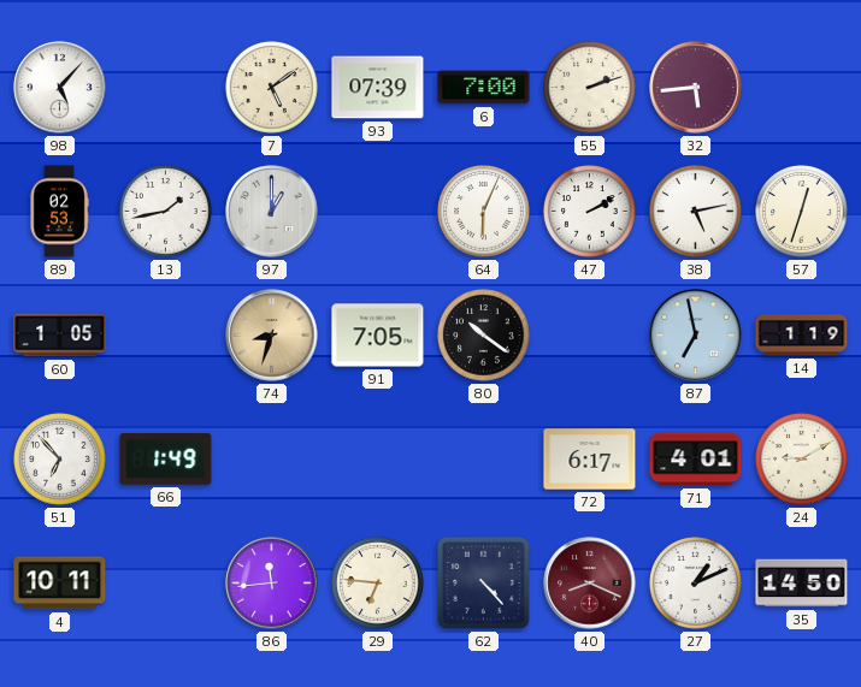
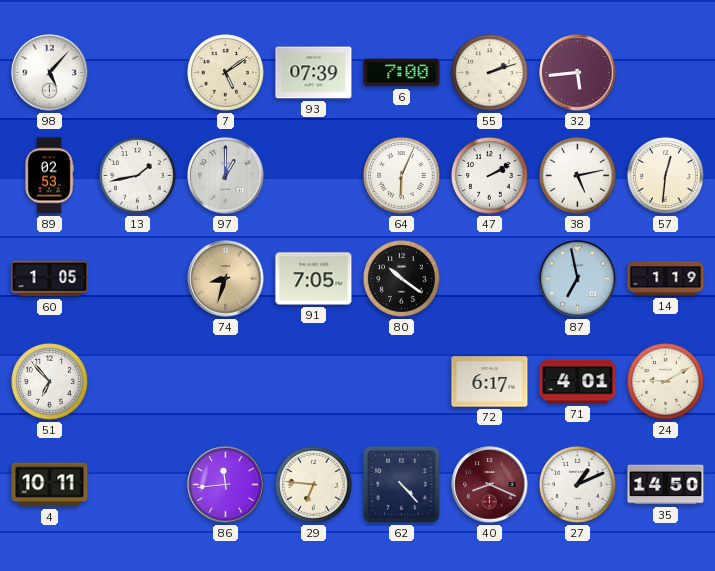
57: 12:33 -> 12:31
66: 1:49 -> none
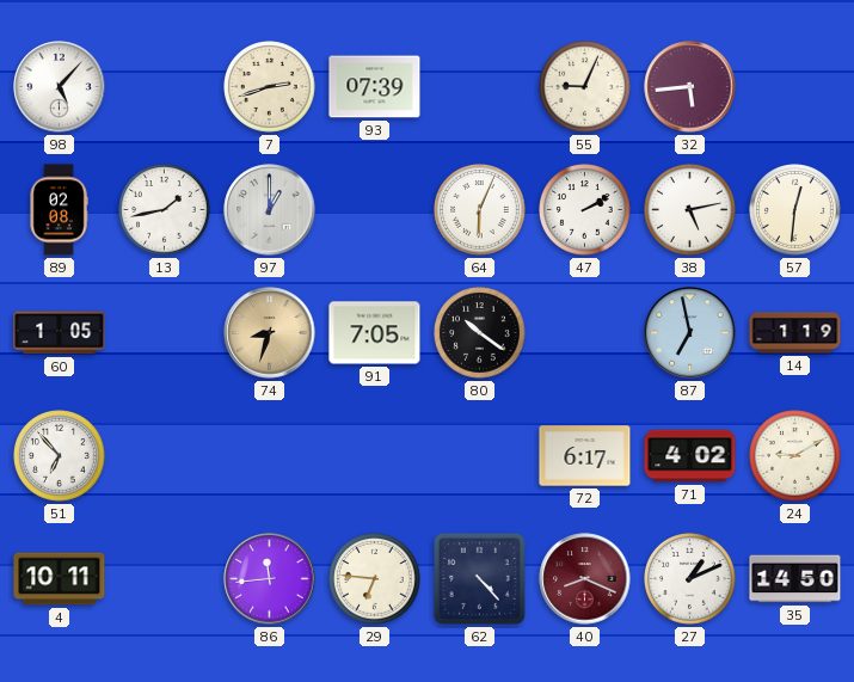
7: 5:09 -> 2:42
6: 7:00 -> none
55: 2:12 -> 9:04
89: 02:53 -> 02:08
71: 4:01 -> 4:02
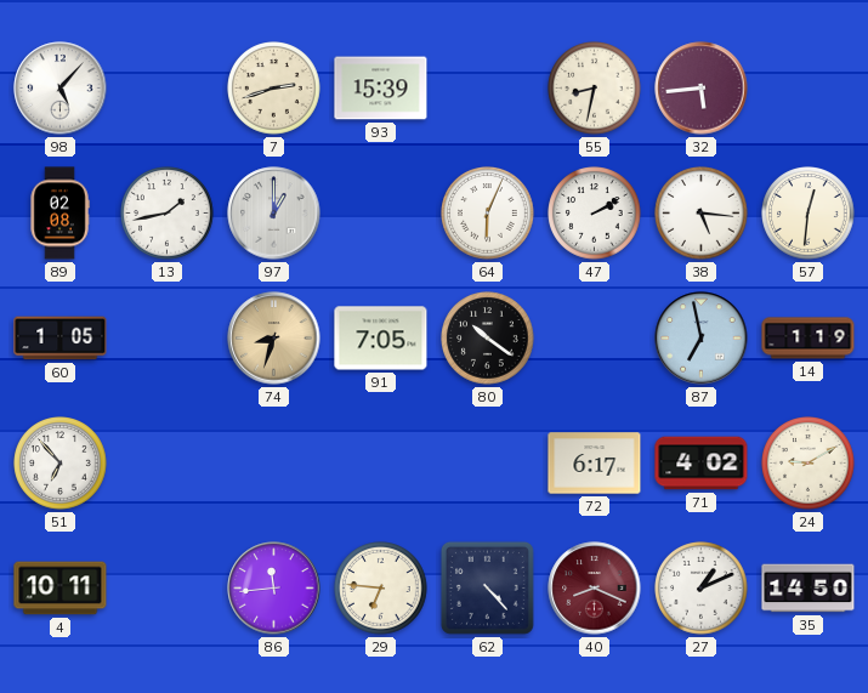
93: 07:39 -> 15:39
55: 9:04 -> 8:32
38: 5:13 -> 5:16
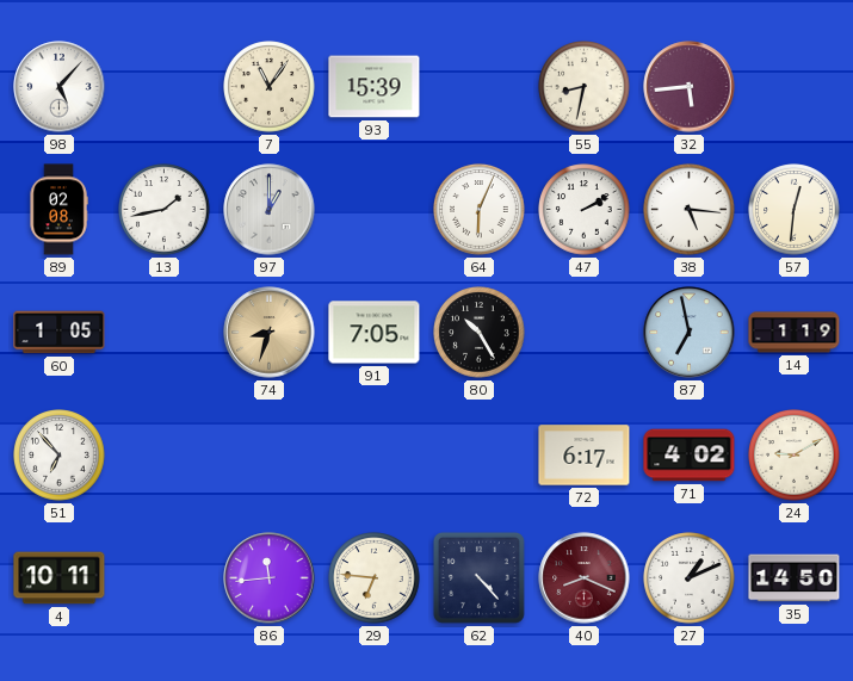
7: 2:42 -> 11:06
80: 10:21 -> 10:25
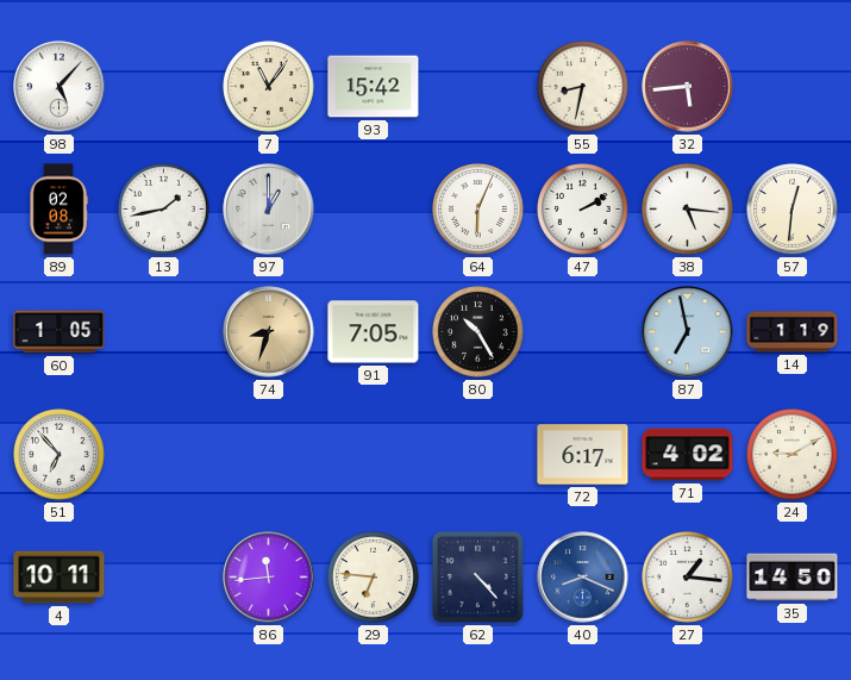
93: 15:39 -> 15:42
40 dial: burgundy -> blue
27: 1:11 -> 1:16
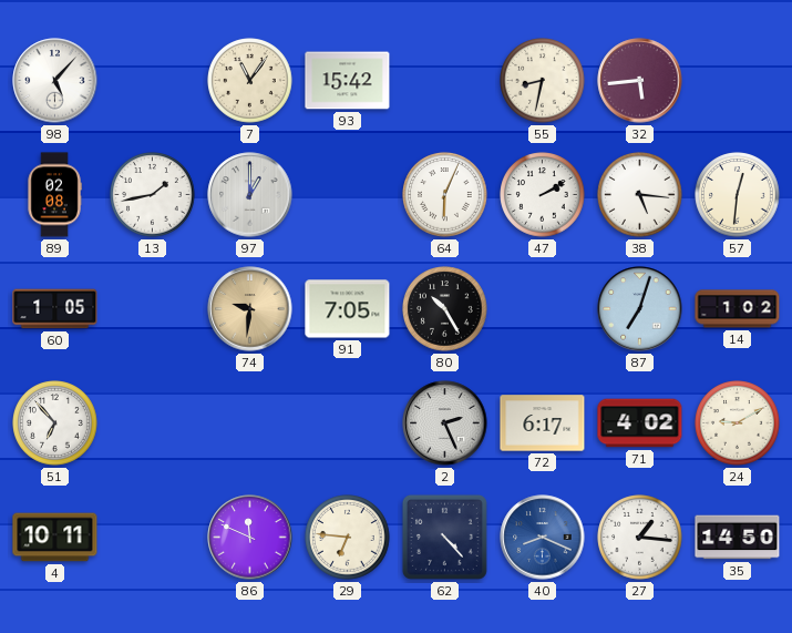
74: 8:33 -> 9:31
87: 6:58 -> 7:03
14: 1:19 -> 1:02
2: none -> 2:26
86: 11:44 -> 11:49
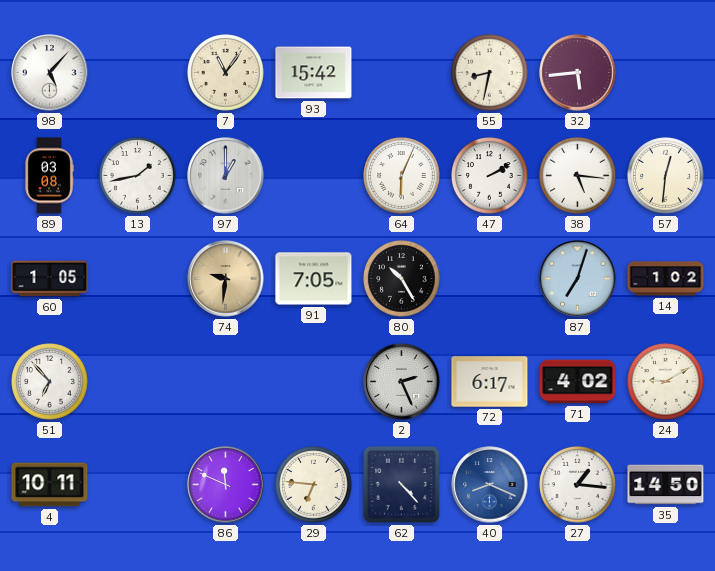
89: 02:08 -> 03:08
